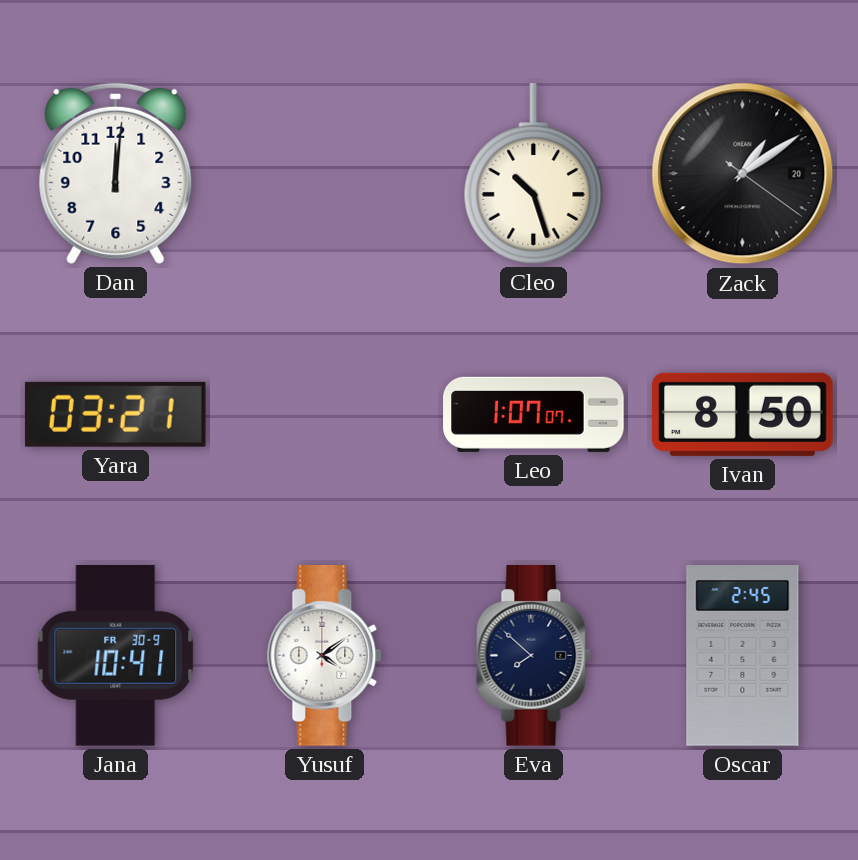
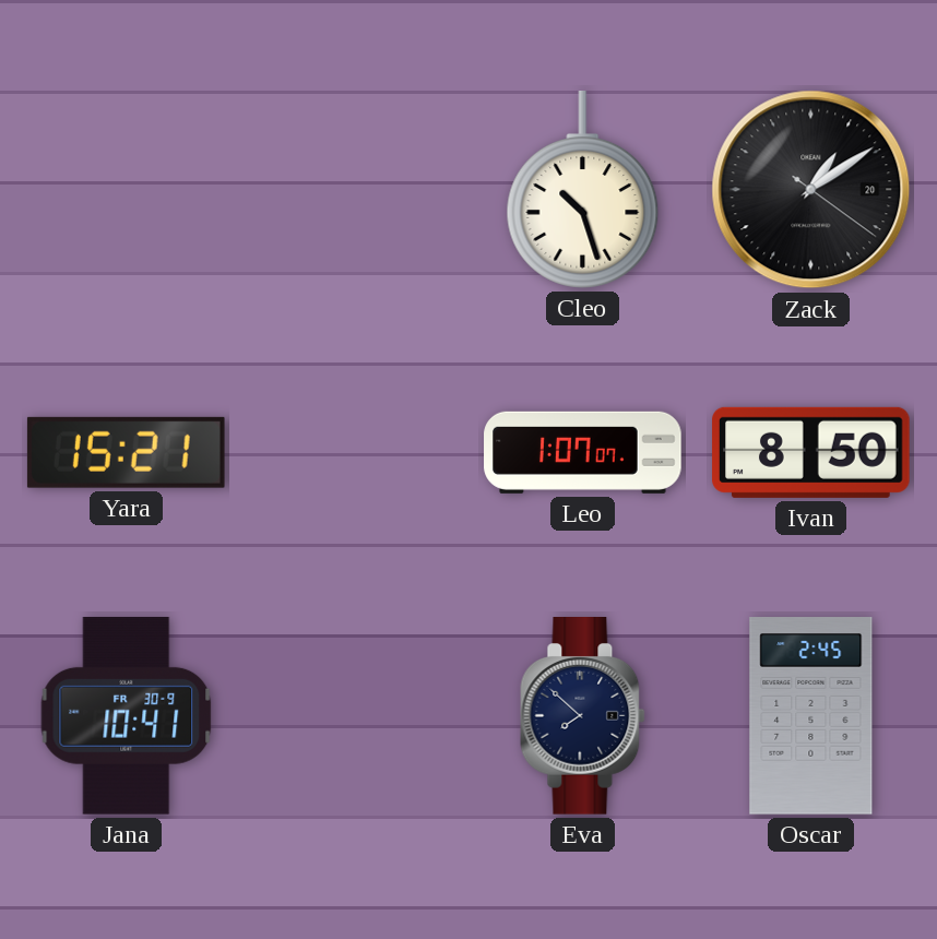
Dan: 12:01 -> none
Yara: 03:21 -> 15:21
Yusuf: 4:09 -> none
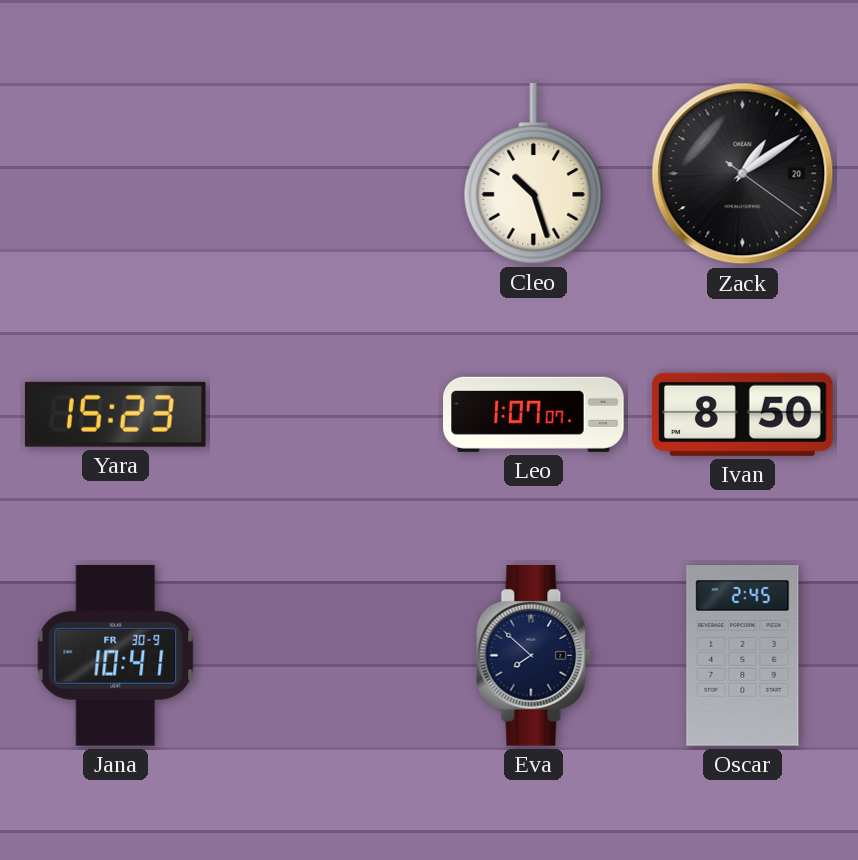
Yara: 15:21 -> 15:23
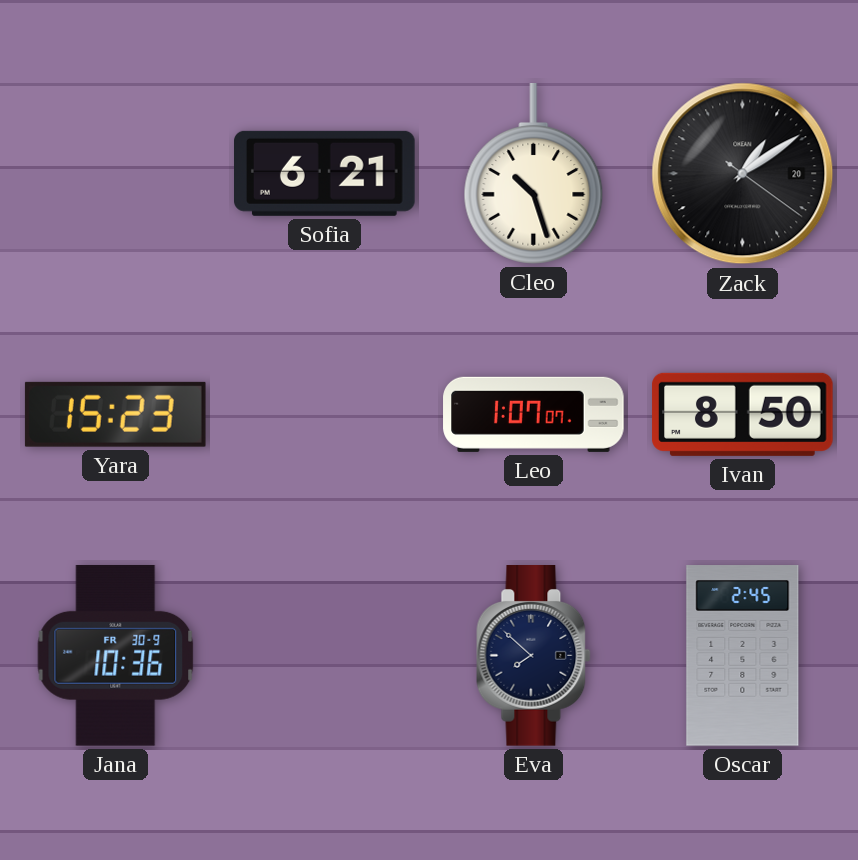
Sofia: none -> 6:21
Jana: 10:41 -> 10:36
